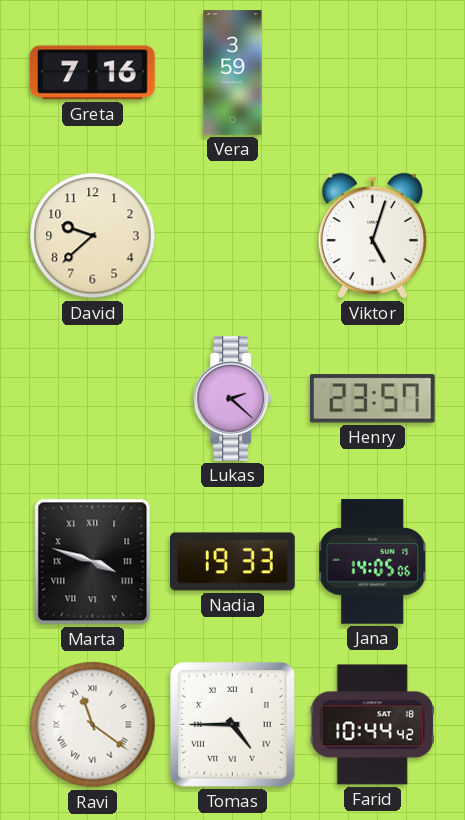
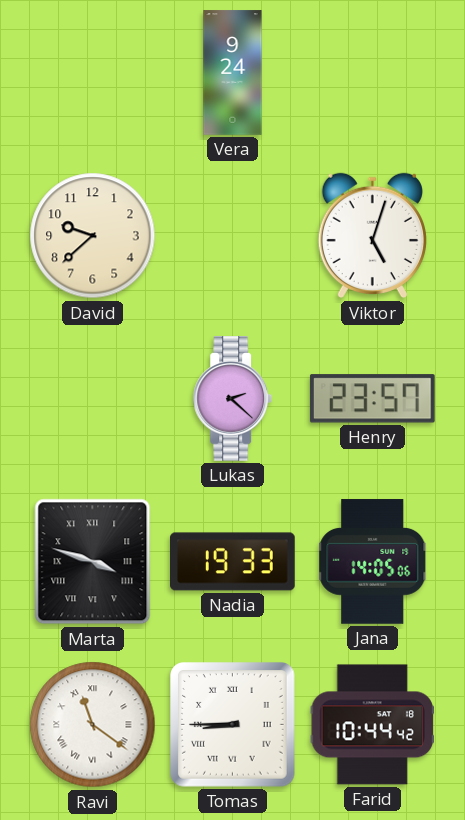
Greta: 7:16 -> none
Vera: 3:59 -> 9:24
Tomas: 4:45 -> 8:45
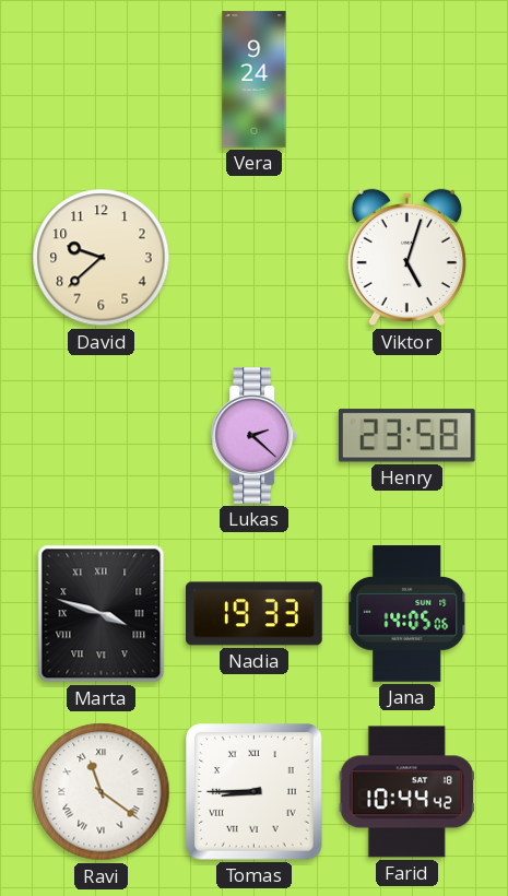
Henry: 23:57 -> 23:58
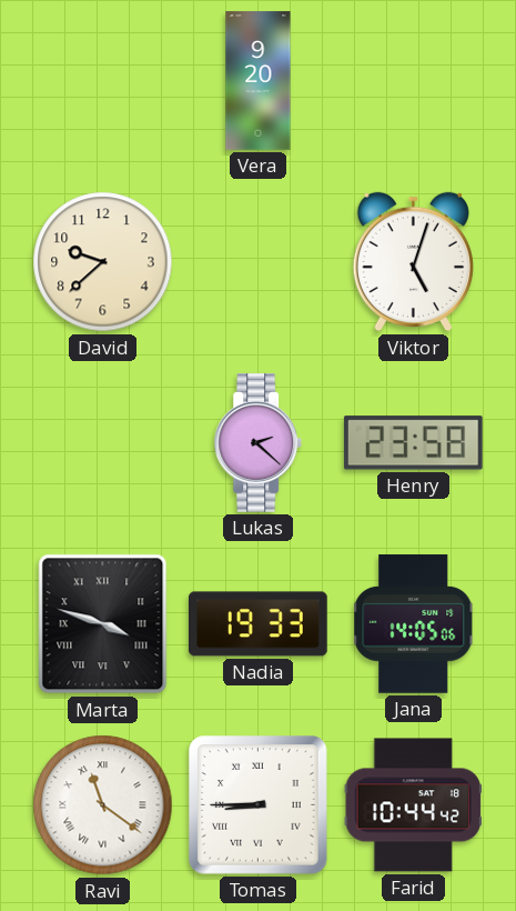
Vera: 9:24 -> 9:20
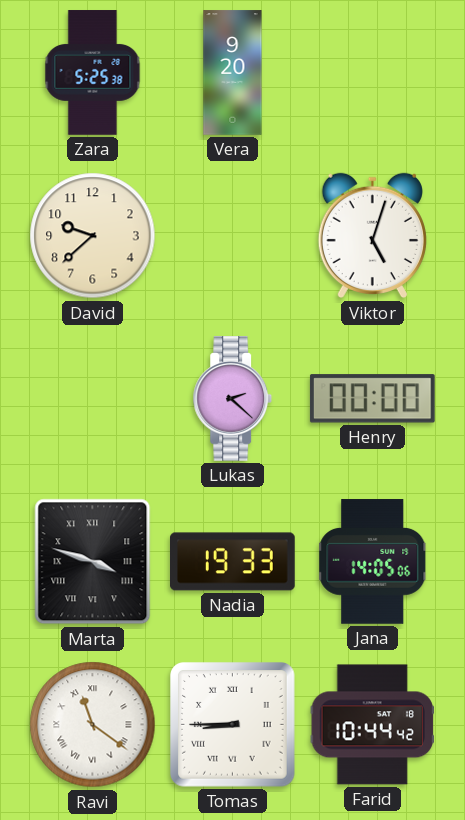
Zara: none -> 5:25
Henry: 23:58 -> 00:00
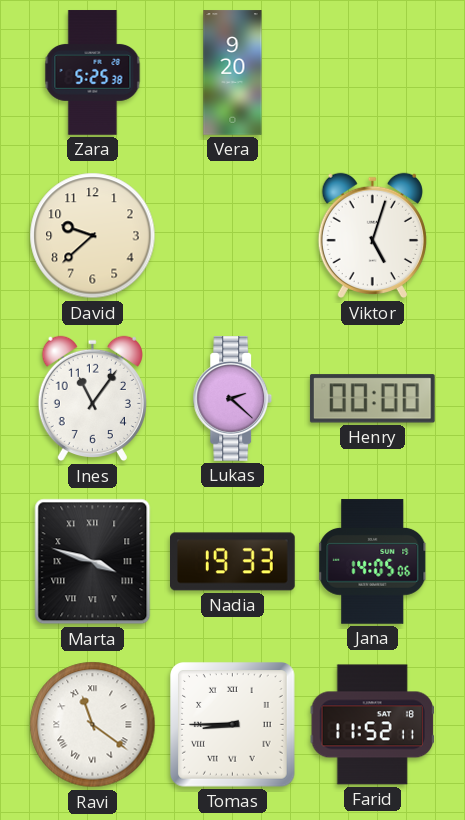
Ines: none -> 11:06
Farid: 10:44 -> 11:52
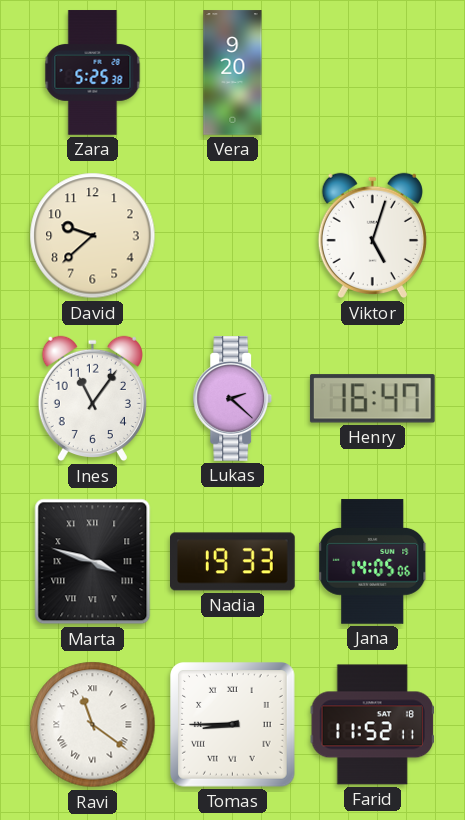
Henry: 00:00 -> 16:47
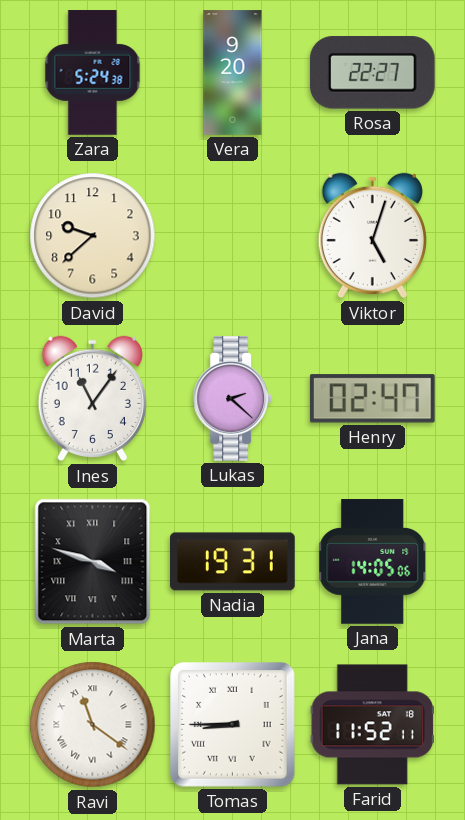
Zara: 5:25 -> 5:24
Rosa: none -> 22:27
Henry: 16:47 -> 02:47
Nadia: 19:33 -> 19:31
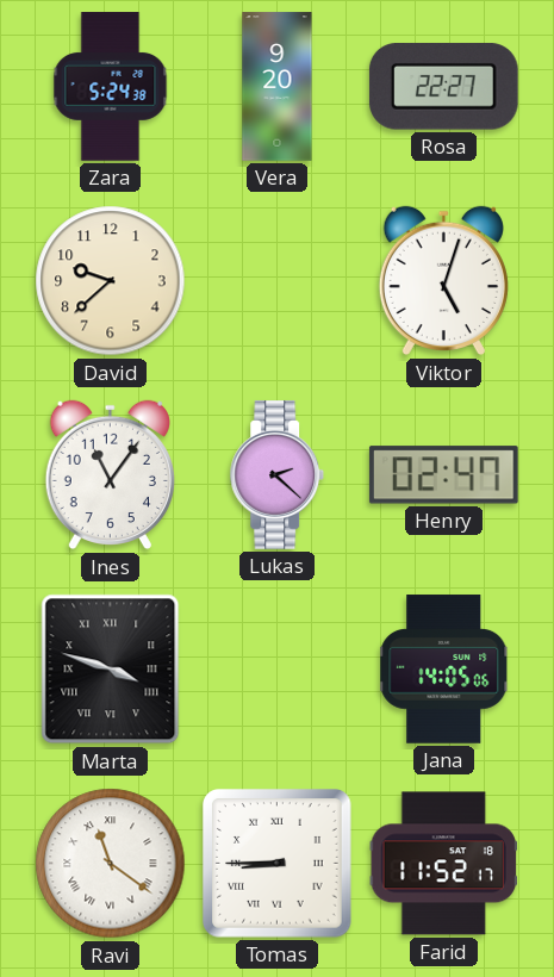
Nadia: 19:31 -> none
Farid: 11:52:11 -> 11:52:17
